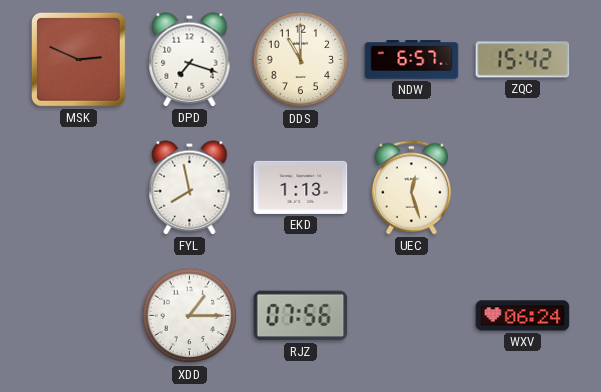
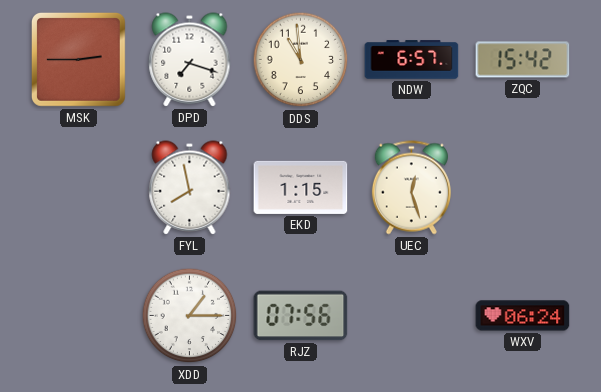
MSK: 2:49 -> 2:45
DDS: 11:00 -> 10:59
EKD: 1:13 -> 1:15
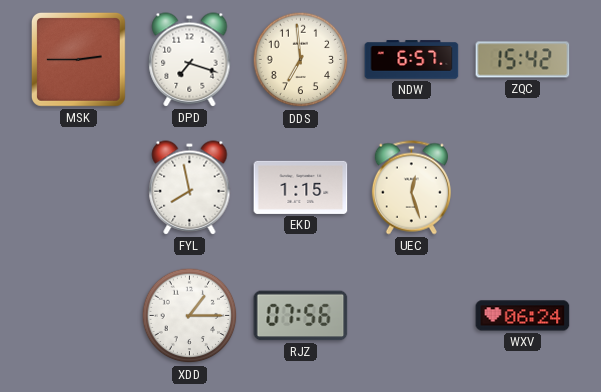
DDS: 10:59 -> 6:59
